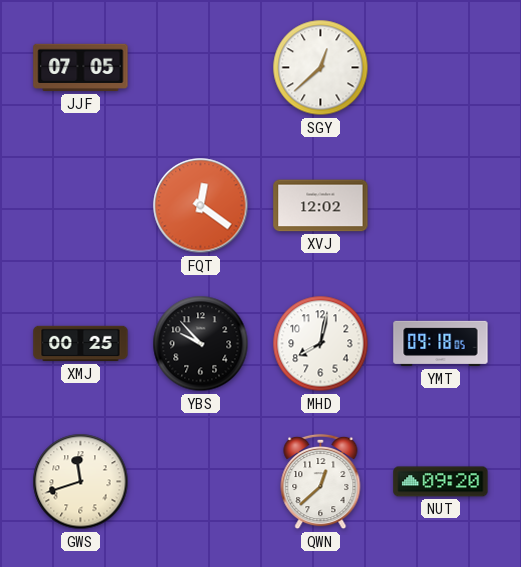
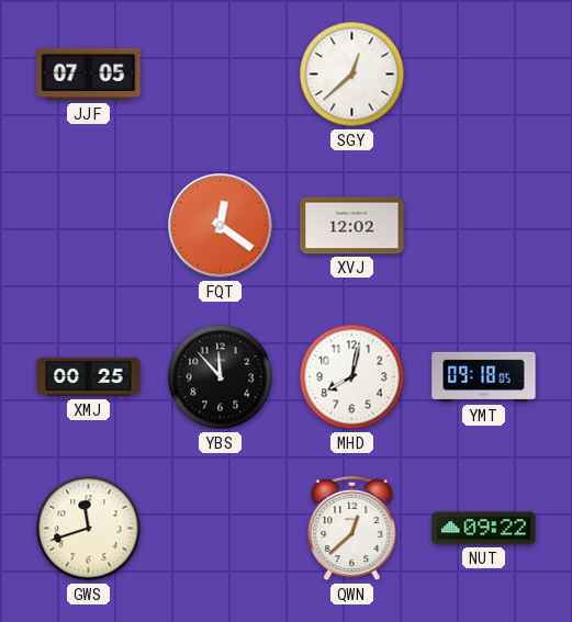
YBS: 9:53 -> 11:53
NUT: 09:20 -> 09:22
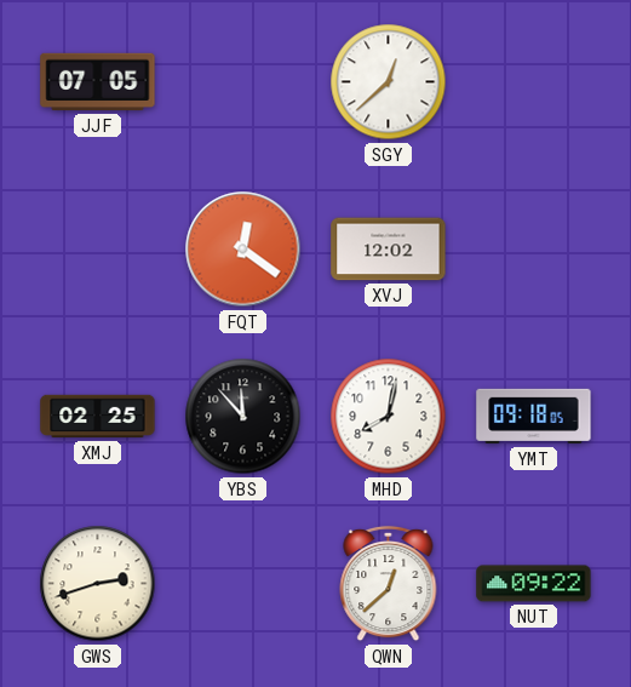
XMJ: 00:25 -> 02:25
GWS: 11:42 -> 2:42
